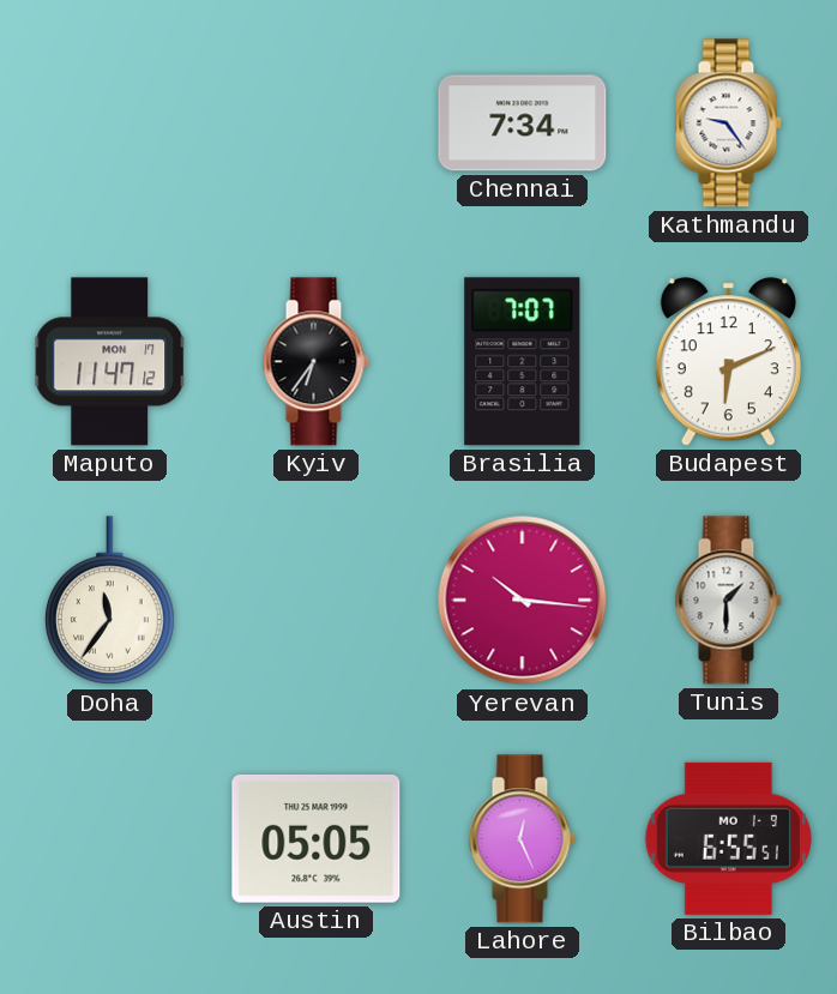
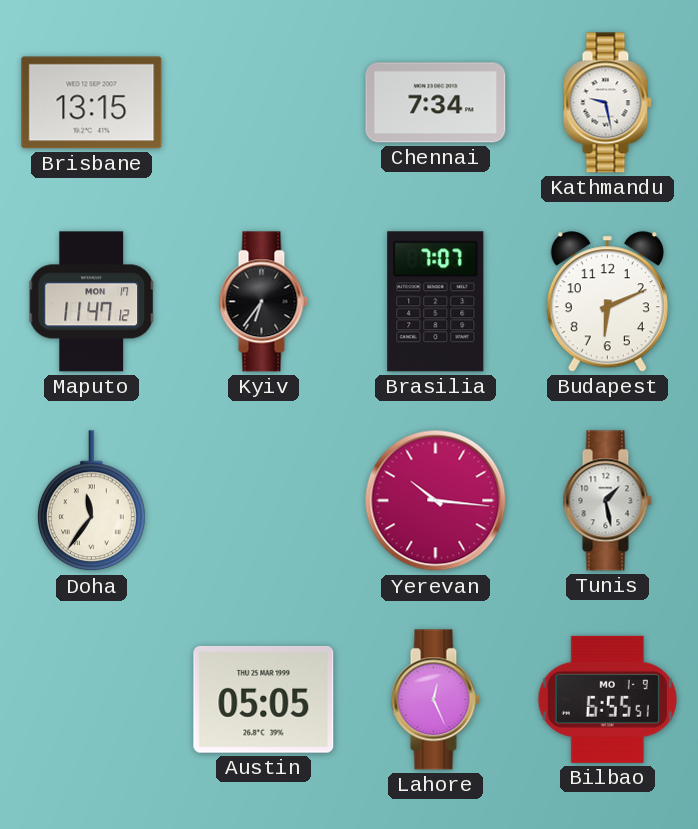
Brisbane: none -> 13:15
Kathmandu: 9:24 -> 9:28
Tunis: 1:30 -> 1:28
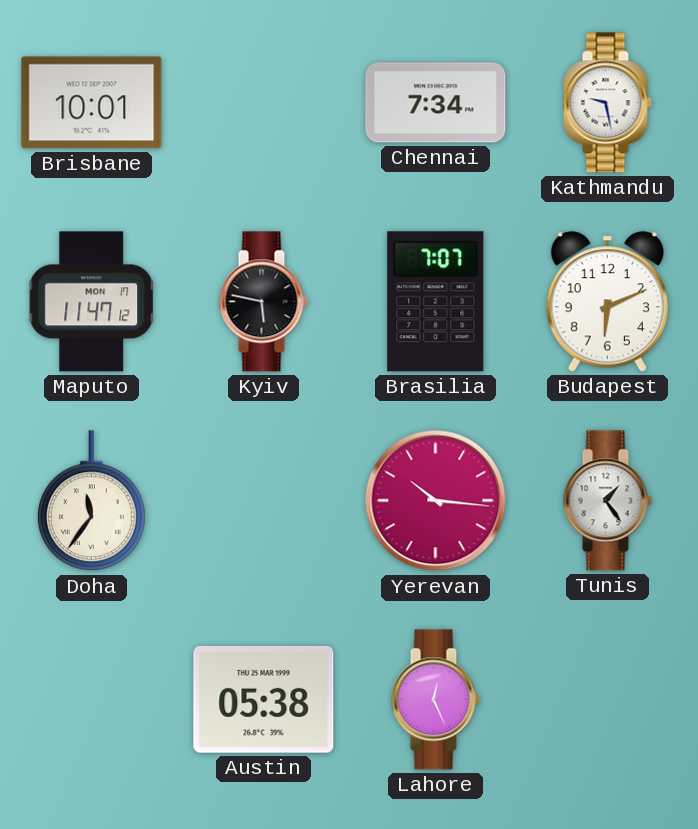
Brisbane: 13:15 -> 10:01
Kyiv: 6:36 -> 5:47
Tunis: 1:28 -> 1:24
Austin: 05:05 -> 05:38
Bilbao: 6:55 -> none
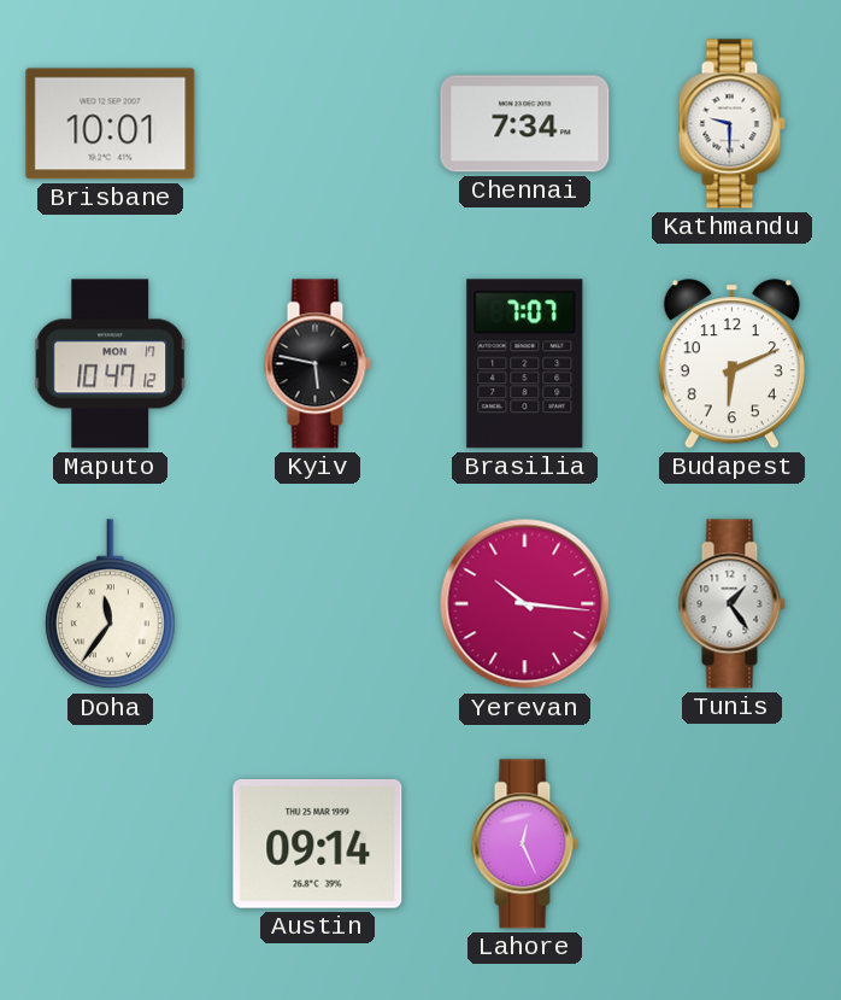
Kathmandu: 9:28 -> 9:30
Maputo: 11:47 -> 10:47
Austin: 05:38 -> 09:14
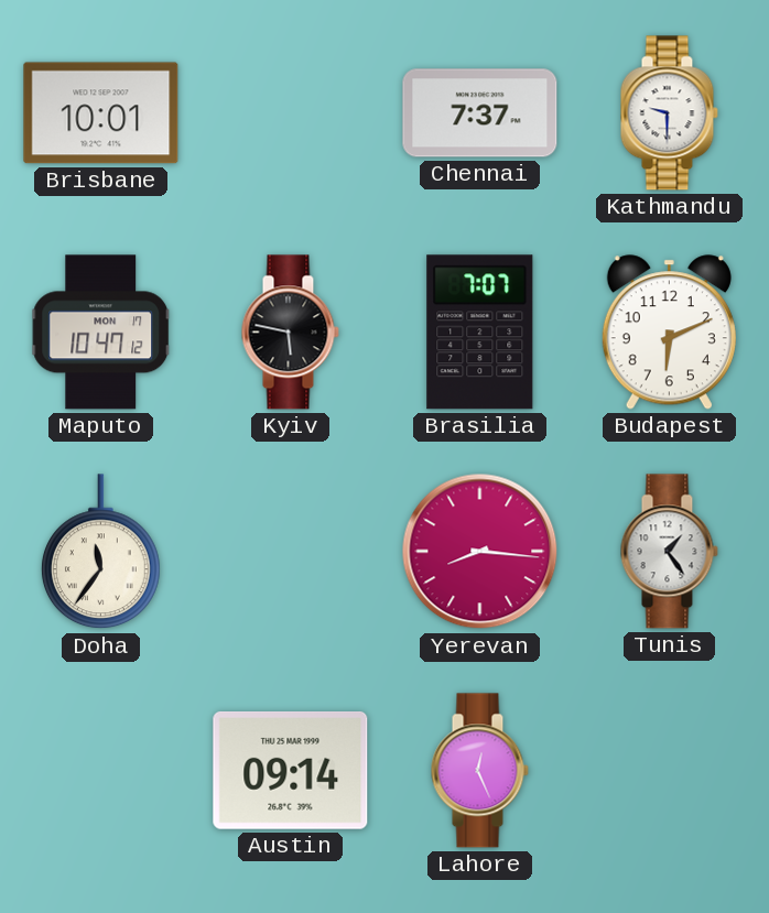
Chennai: 7:34 -> 7:37
Yerevan: 10:16 -> 8:16
